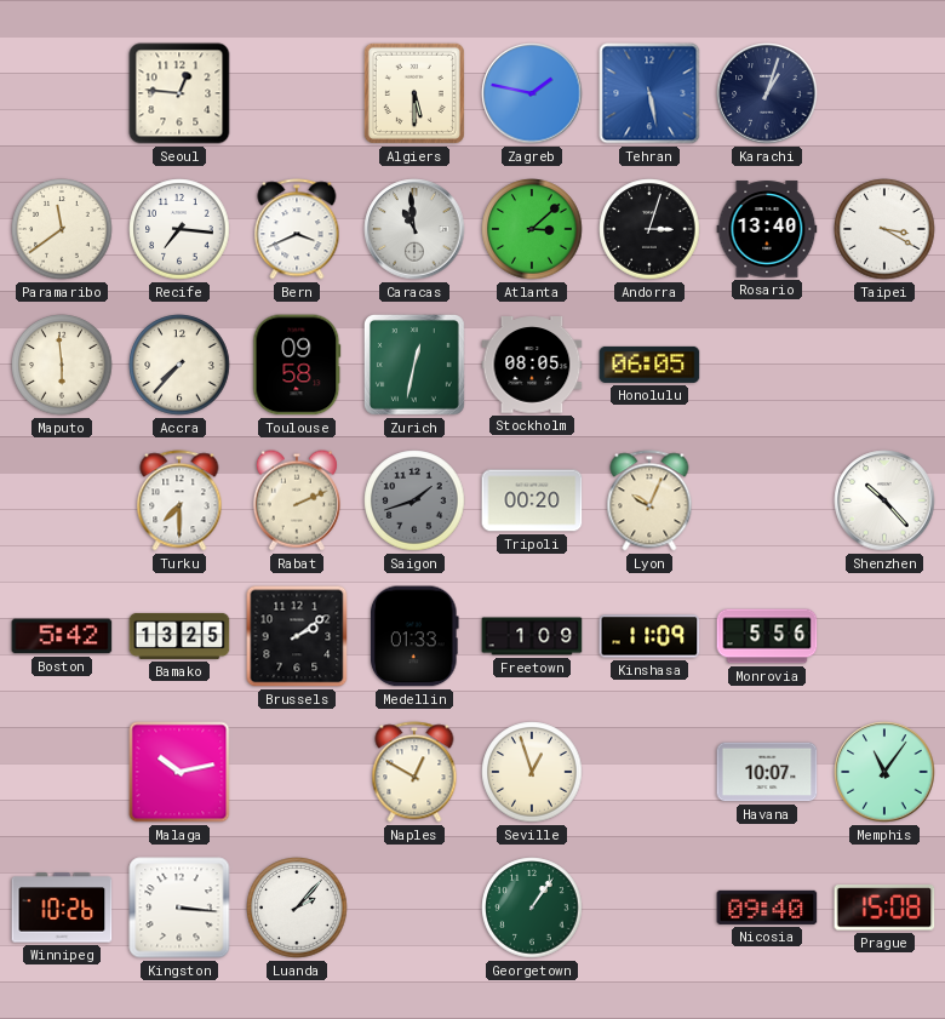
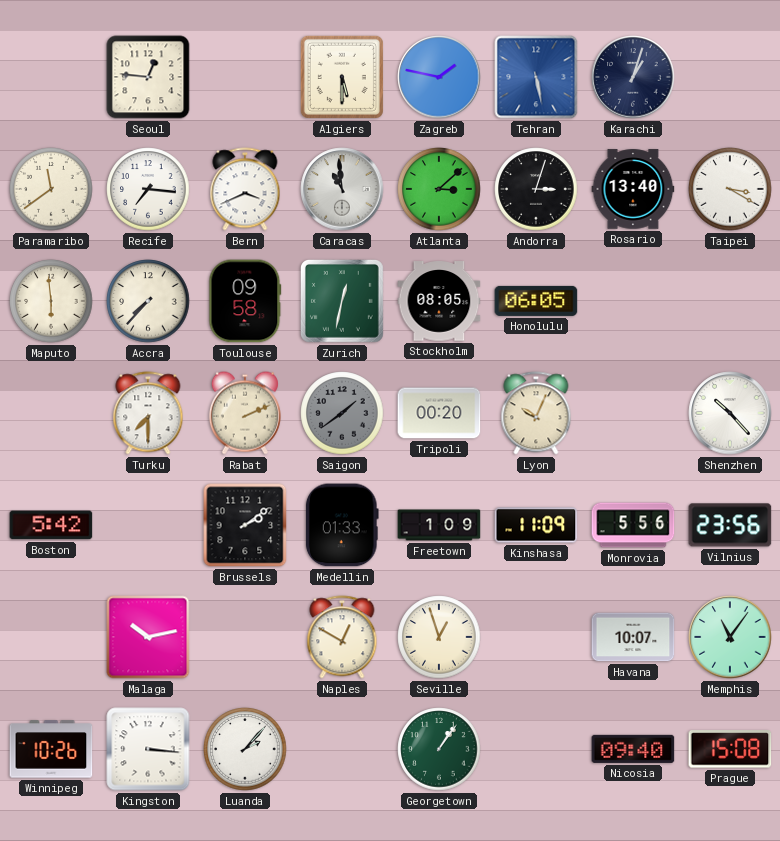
Saigon: 1:42 -> 1:39
Bamako: 13:25 -> none
Vilnius: none -> 23:56
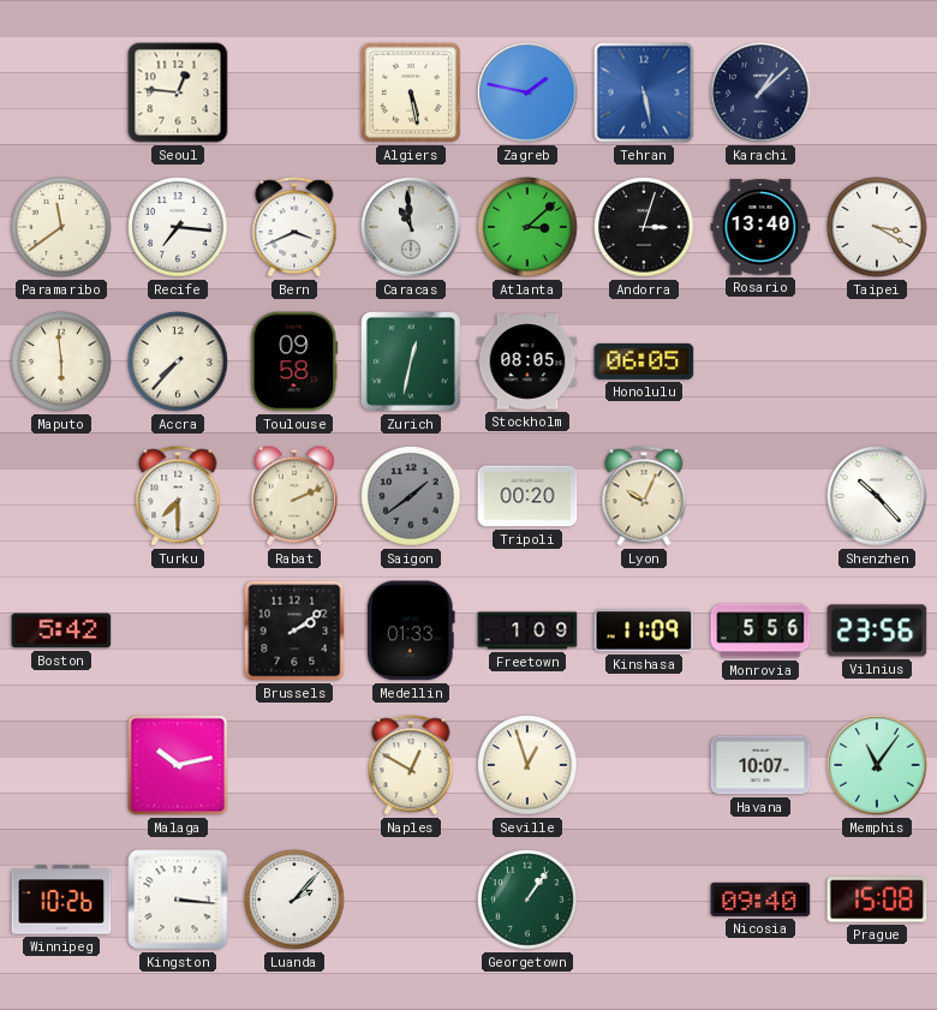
Algiers: 5:30 -> 5:28
Karachi: 1:03 -> 1:08
